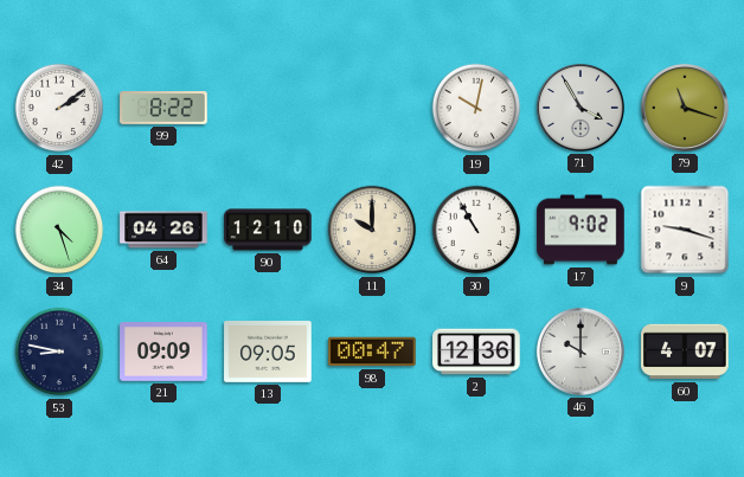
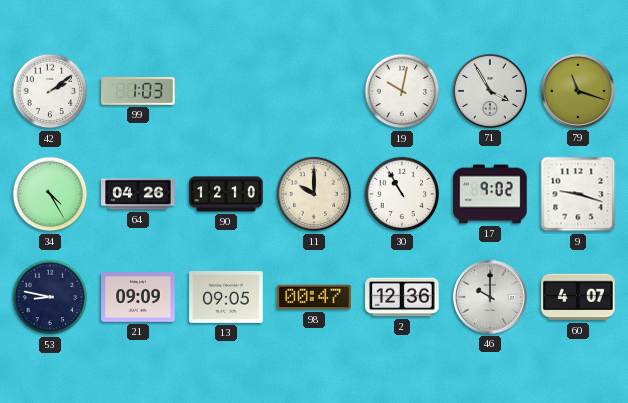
99: 8:22 -> 1:03
34: 4:27 -> 4:25
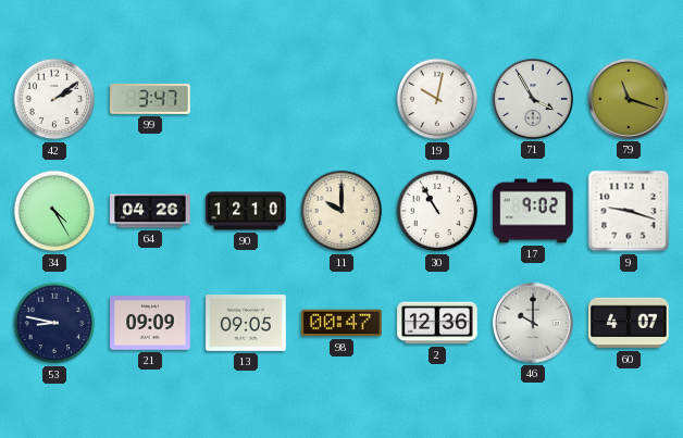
99: 1:03 -> 3:47
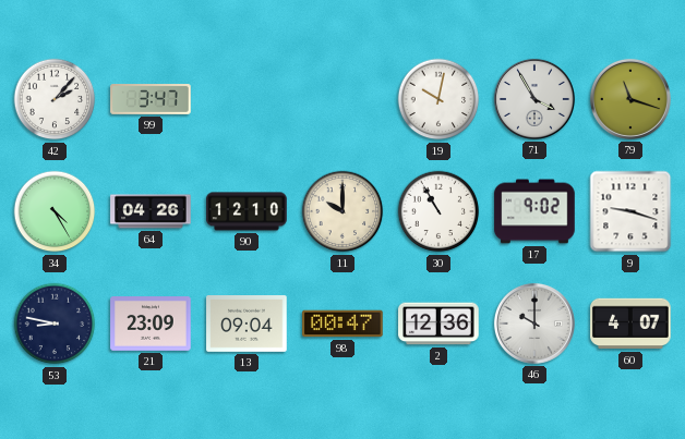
42: 2:09 -> 2:07
21: 09:09 -> 23:09
13: 09:05 -> 09:04
